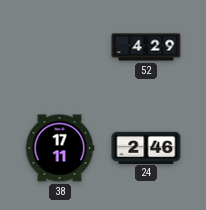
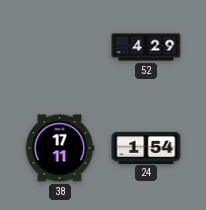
24: 2:46 -> 1:54
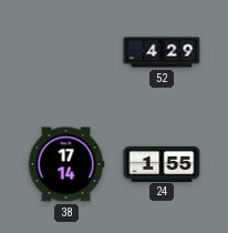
38: 17:11 -> 17:14
24: 1:54 -> 1:55
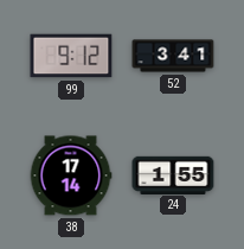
99: none -> 9:12
52: 4:29 -> 3:41
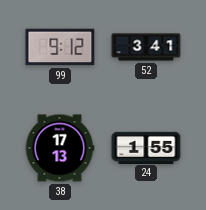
38: 17:14 -> 17:13
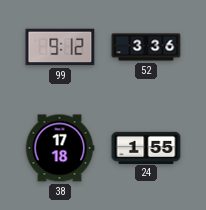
52: 3:41 -> 3:36
38: 17:13 -> 17:18
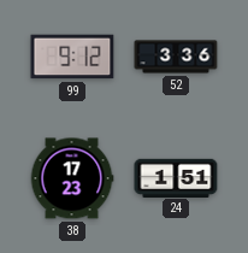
38: 17:18 -> 17:23
24: 1:55 -> 1:51
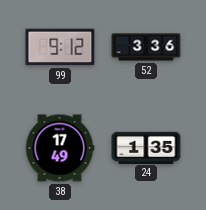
38: 17:23 -> 17:49
24: 1:51 -> 1:35
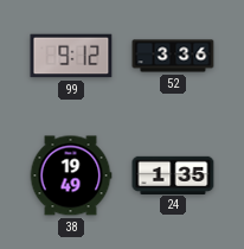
38: 17:49 -> 19:49
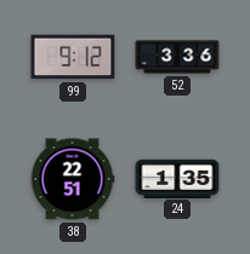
38: 19:49 -> 22:51
